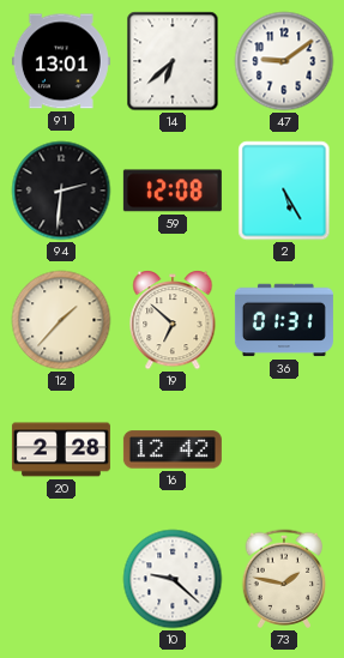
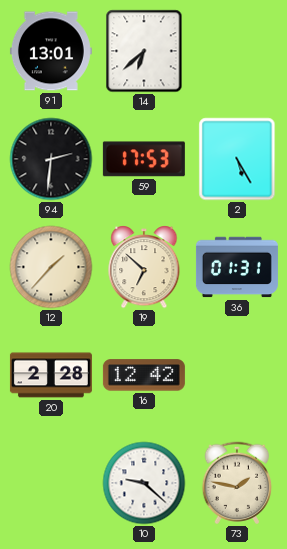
47: 9:09 -> none
59: 12:08 -> 17:53
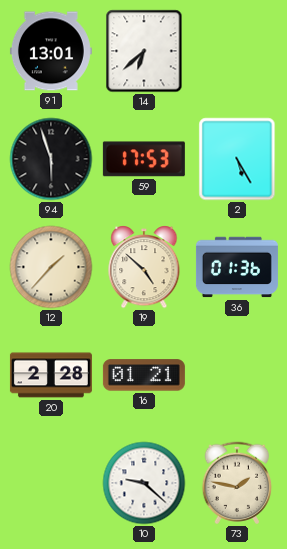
94: 2:31 -> 5:57
19: 6:52 -> 4:52
36: 01:31 -> 01:36
16: 12:42 -> 01:21
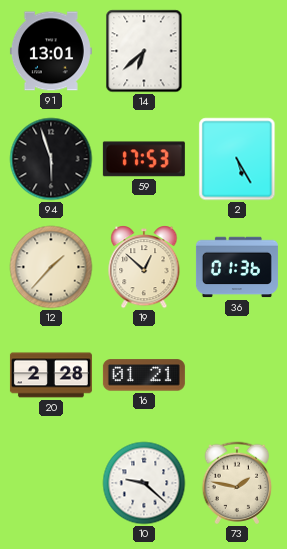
19: 4:52 -> 12:52
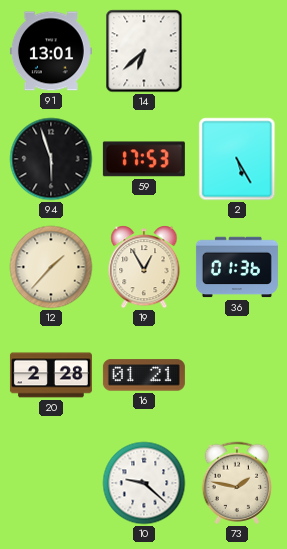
19: 12:52 -> 12:55
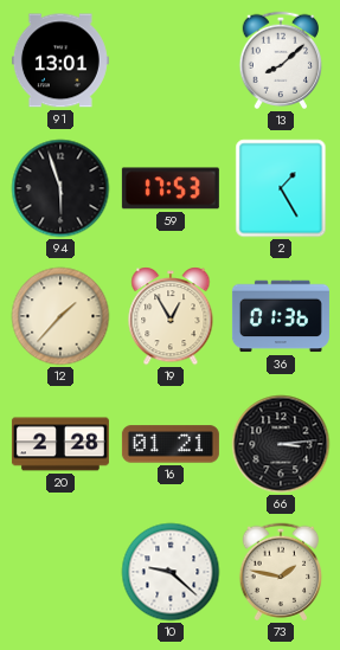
14: 6:38 -> none
13: none -> 8:08
2: 5:25 -> 1:25
66: none -> 3:14
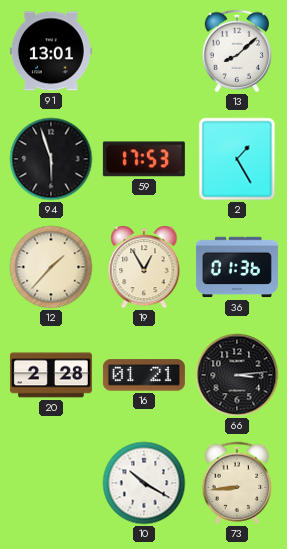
10: 9:22 -> 10:20
73: 1:47 -> 8:44
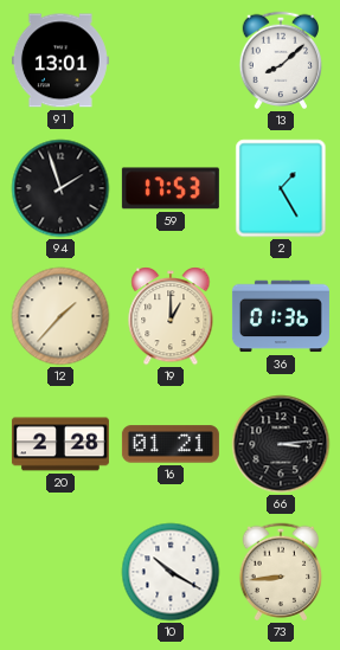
94: 5:57 -> 1:57
19: 12:55 -> 1:00
